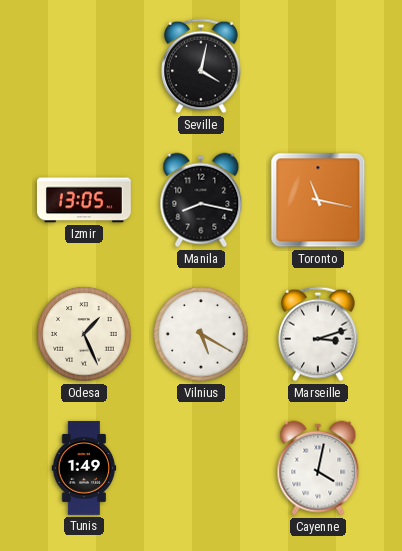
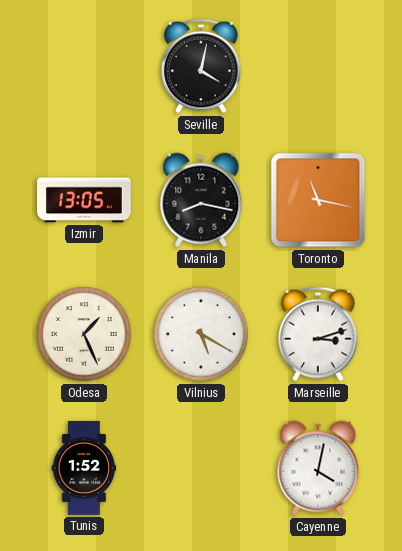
Tunis: 1:49 -> 1:52
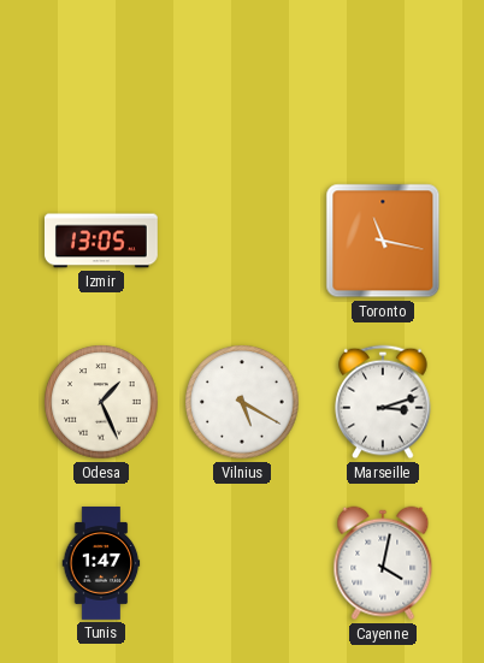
Seville: 4:02 -> none
Manila: 8:17 -> none
Tunis: 1:52 -> 1:47
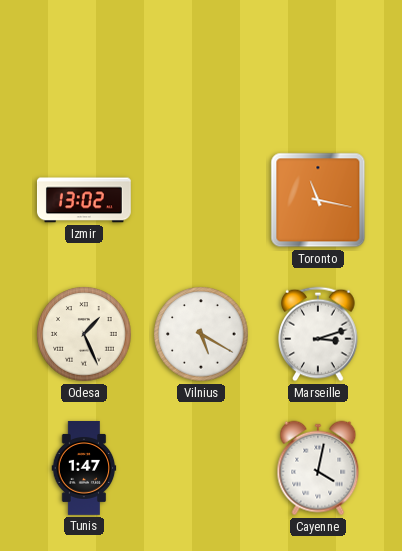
Izmir: 13:05 -> 13:02
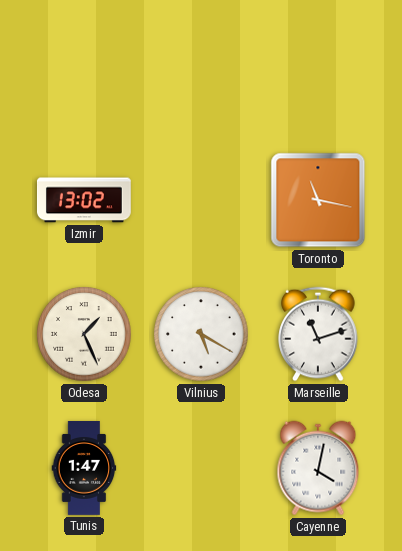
Marseille: 3:12 -> 11:12
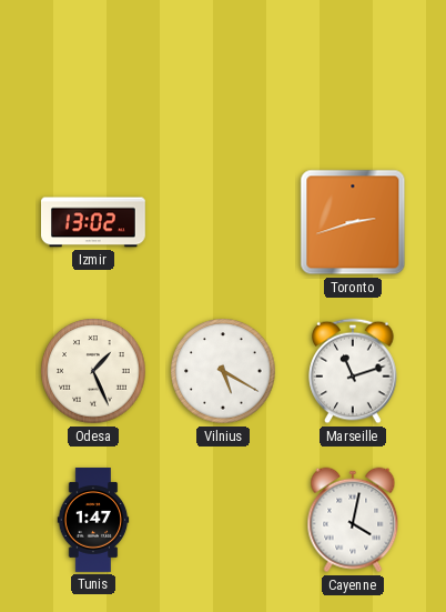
Toronto: 11:17 -> 2:42
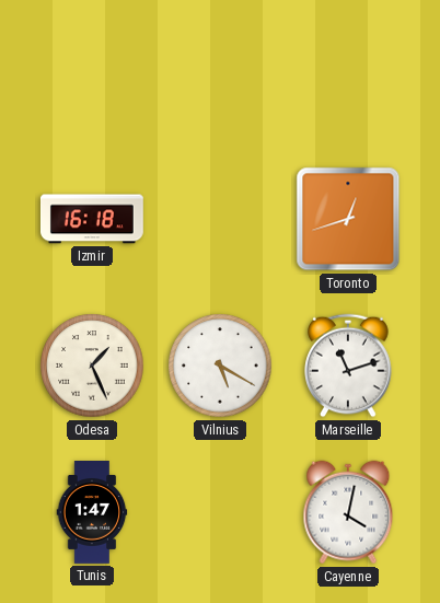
Izmir: 13:02 -> 16:18
Toronto: 2:42 -> 12:42
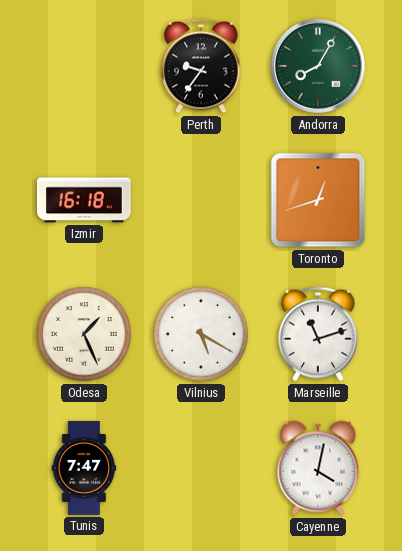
Perth: none -> 9:36
Andorra: none -> 8:05
Tunis: 1:47 -> 7:47
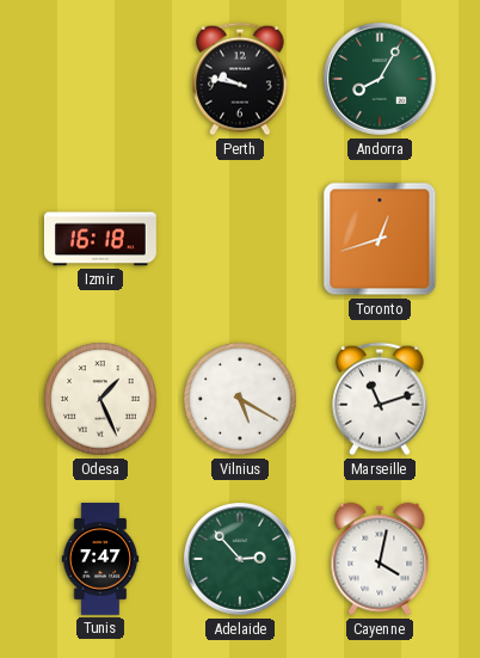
Perth: 9:36 -> 9:47
Adelaide: none -> 2:53
